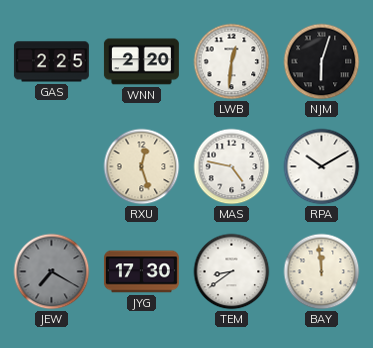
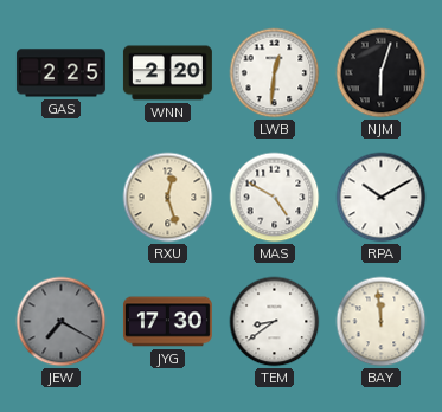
MAS: 4:47 -> 4:50
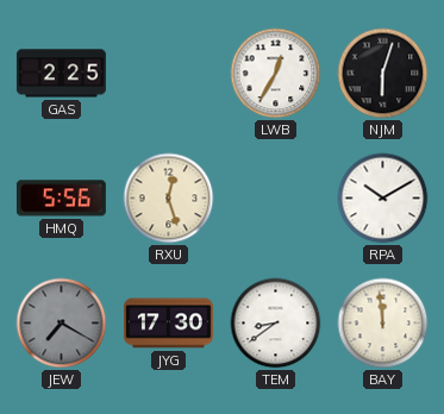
WNN: 2:20 -> none
LWB: 12:31 -> 12:35
HMQ: none -> 5:56
MAS: 4:50 -> none
